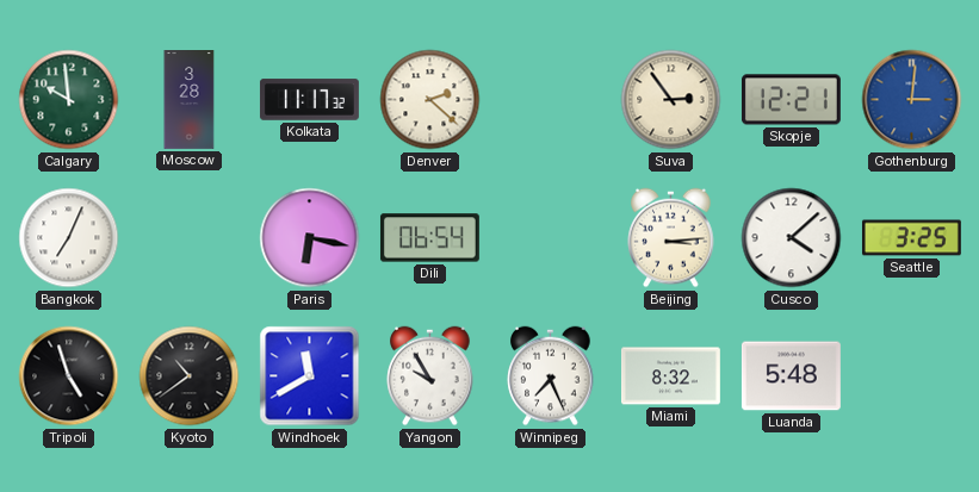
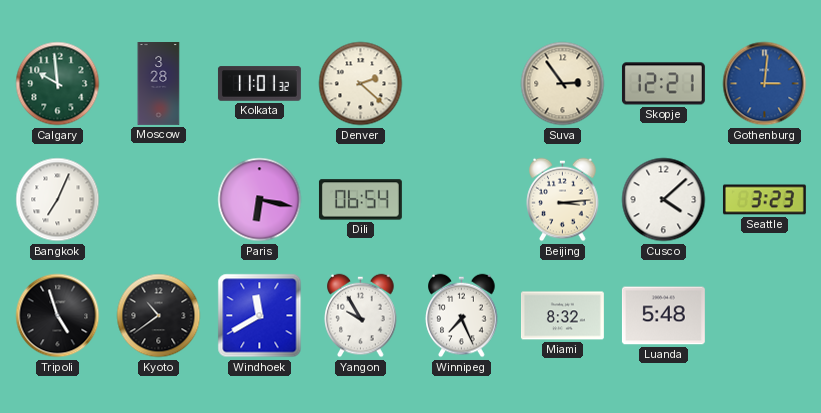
Kolkata: 11:17 -> 11:01
Seattle: 3:25 -> 3:23
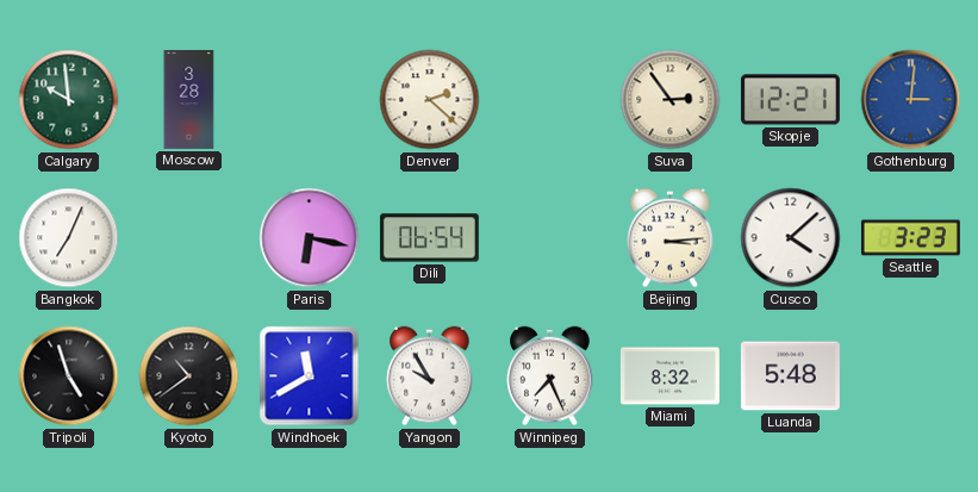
Kolkata: 11:01 -> none
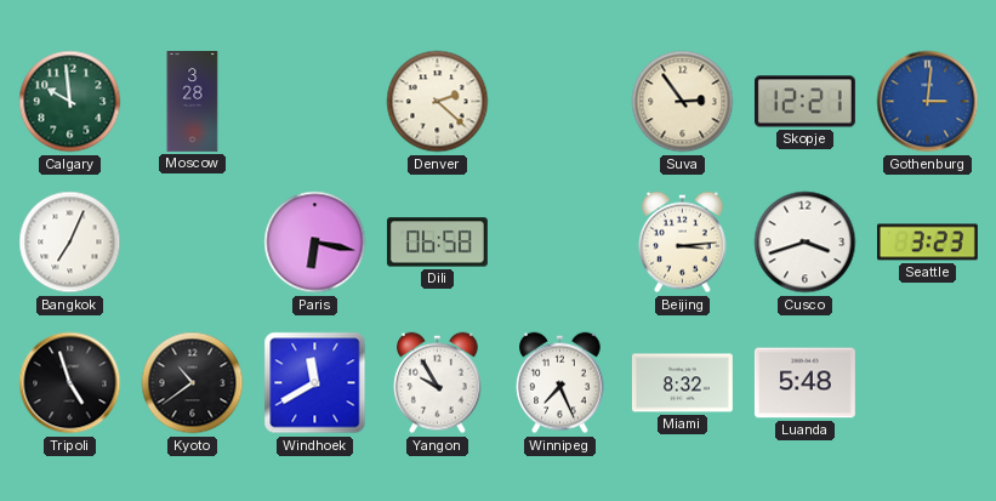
Dili: 06:54 -> 06:58
Cusco: 4:08 -> 3:42
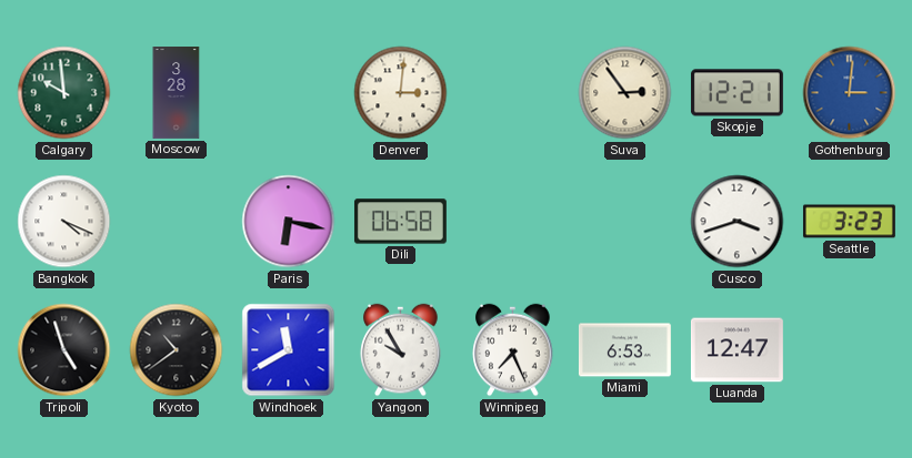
Denver: 2:22 -> 3:01
Bangkok: 7:04 -> 4:19
Beijing: 3:14 -> none
Miami: 8:32 -> 6:53
Luanda: 5:48 -> 12:47
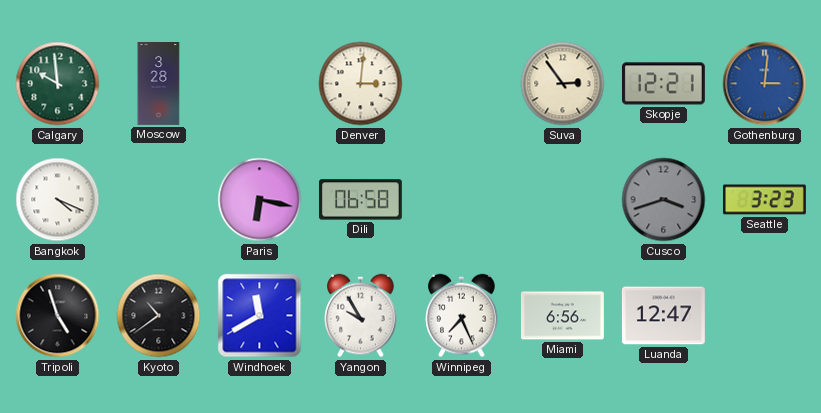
Cusco dial: white -> grey
Miami: 6:53 -> 6:56
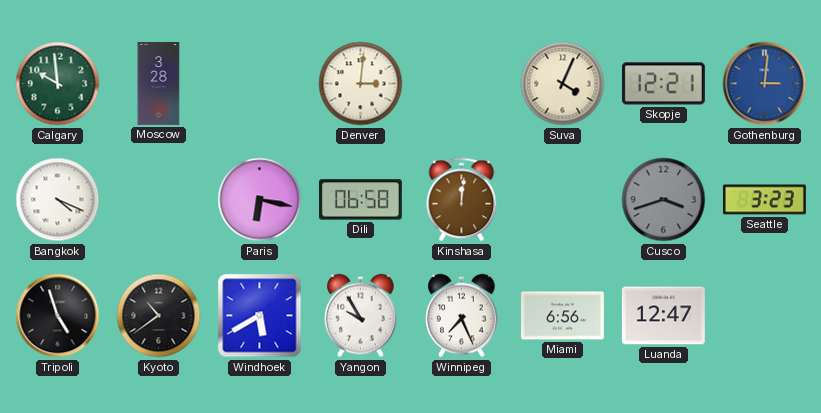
Suva: 2:54 -> 4:04
Kinshasa: none -> 12:01
Windhoek: 11:40 -> 5:40
